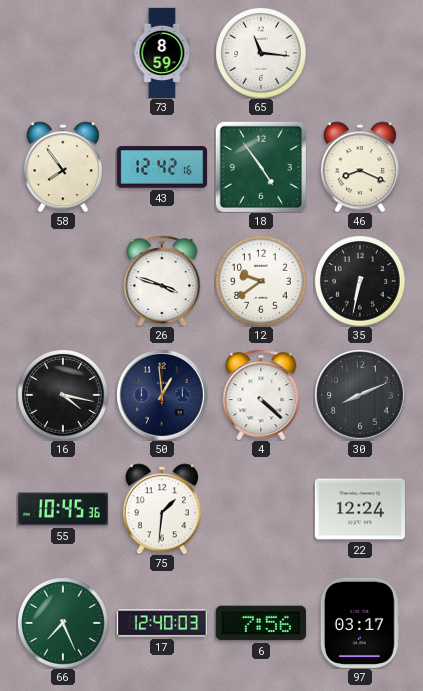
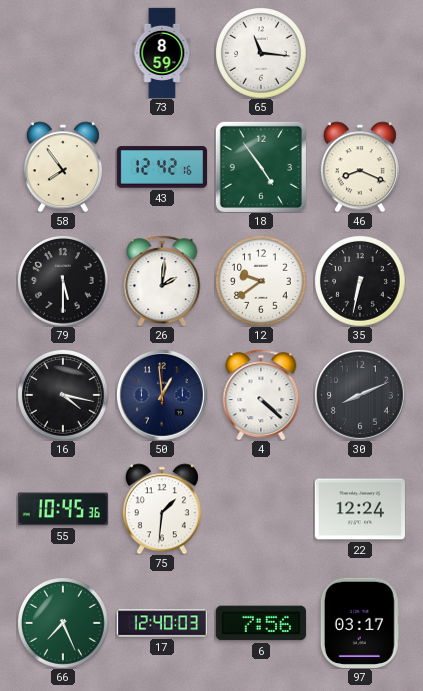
79: none -> 5:30
26: 3:48 -> 2:01
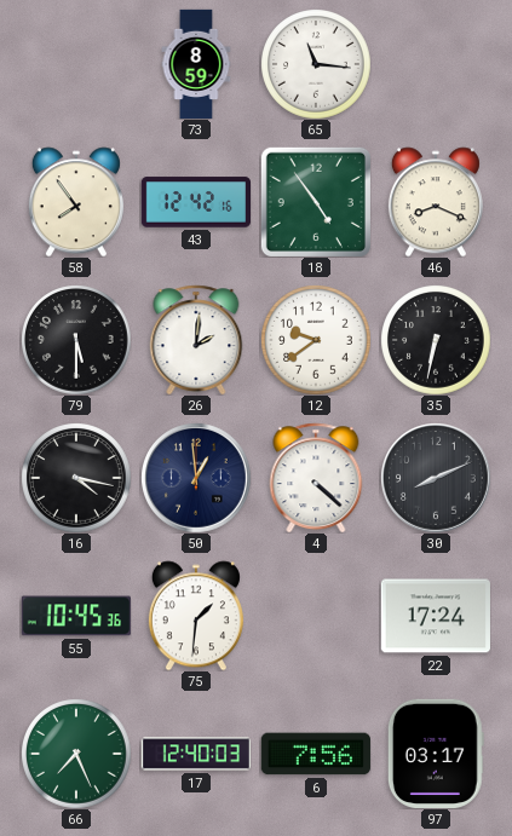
22: 12:24 -> 17:24
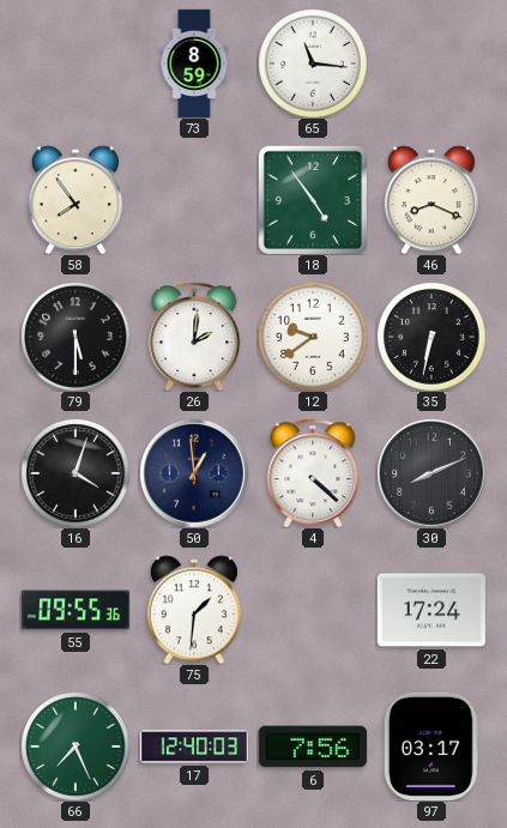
43: 12:42 -> none
16: 4:17 -> 4:03
55: 10:45 -> 09:55
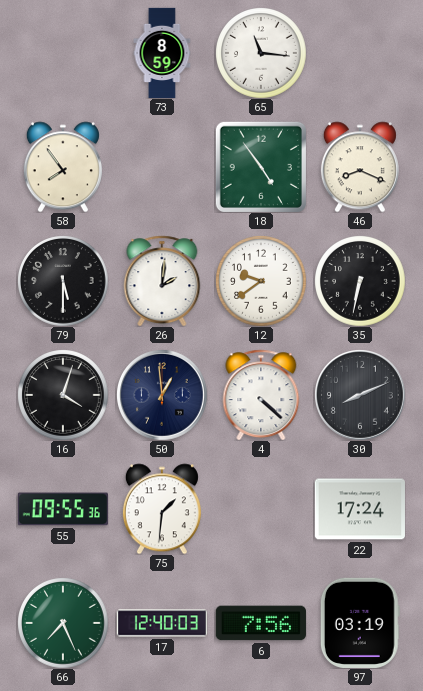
97: 03:17 -> 03:19
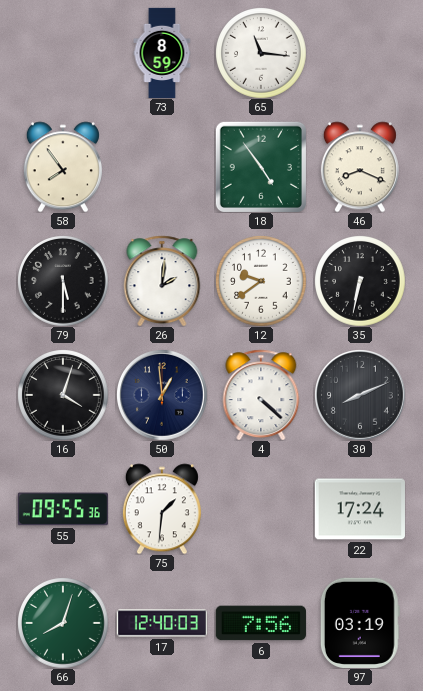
66: 7:26 -> 8:03
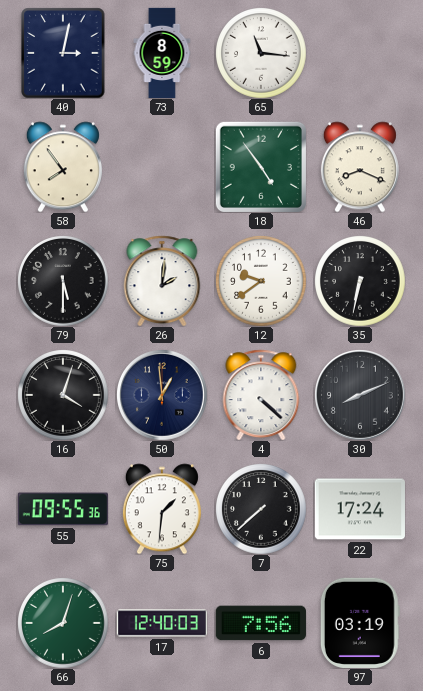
40: none -> 3:02
7: none -> 7:38
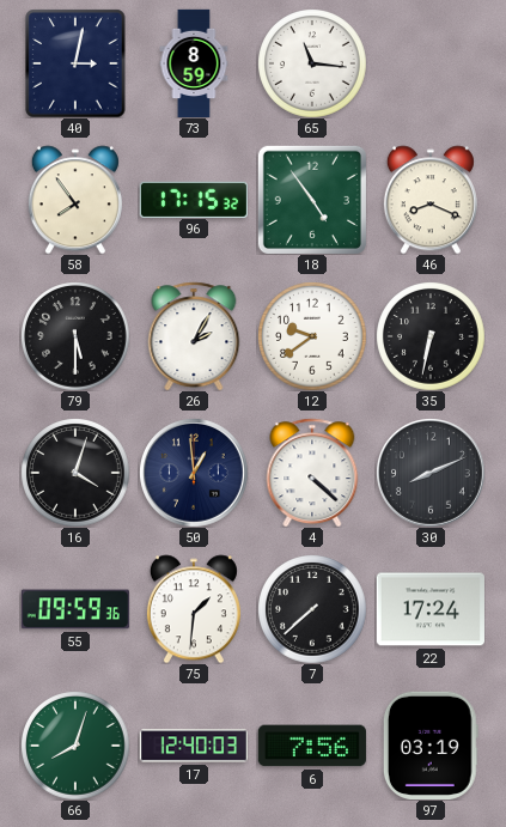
96: none -> 17:15
26: 2:01 -> 2:05
55: 09:55 -> 09:59
